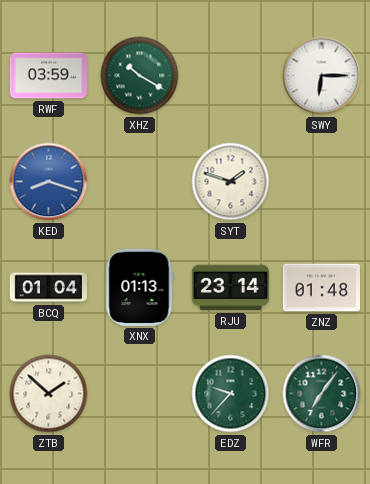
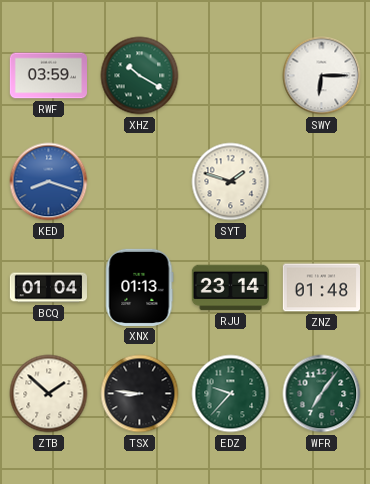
TSX: none -> 8:46
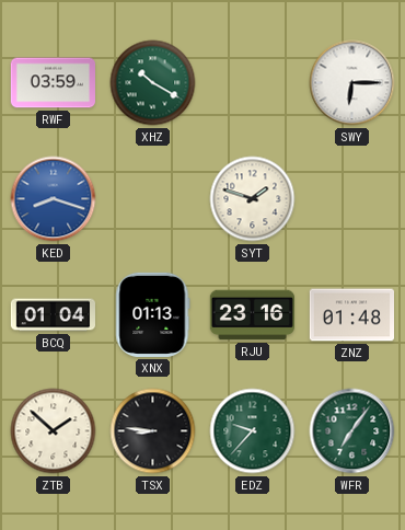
RJU: 23:14 -> 23:16
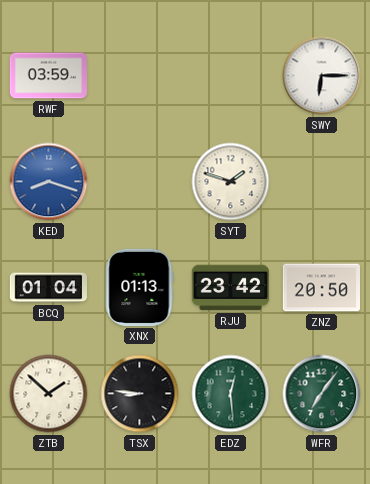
XHZ: 10:20 -> none
RJU: 23:16 -> 23:42
ZNZ: 01:48 -> 20:50
EDZ: 9:37 -> 12:29
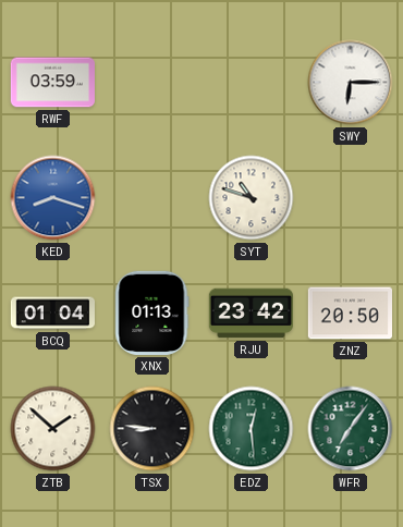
SYT: 1:48 -> 10:48
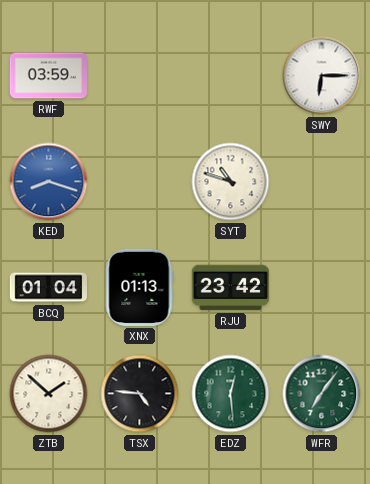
ZNZ: 20:50 -> none
TSX: 8:46 -> 4:46
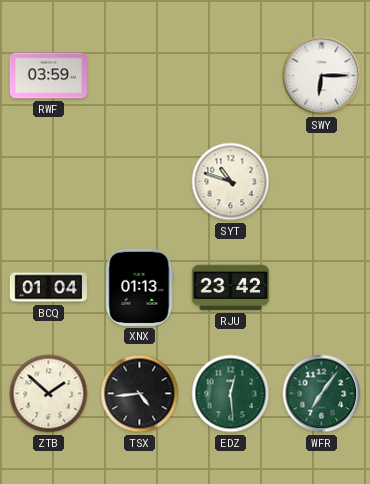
KED: 8:18 -> none
TSX: 4:46 -> 4:44
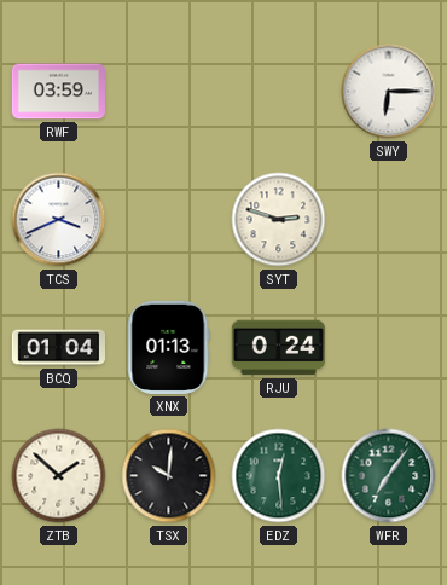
TCS: none -> 3:41
SYT: 10:48 -> 2:48
RJU: 23:42 -> 0:24
TSX: 4:44 -> 10:01
